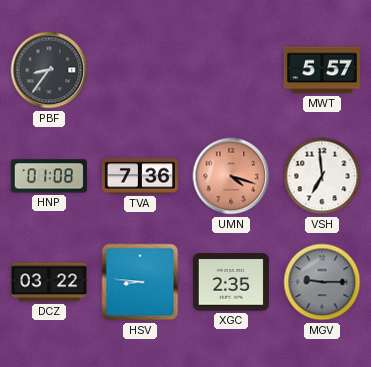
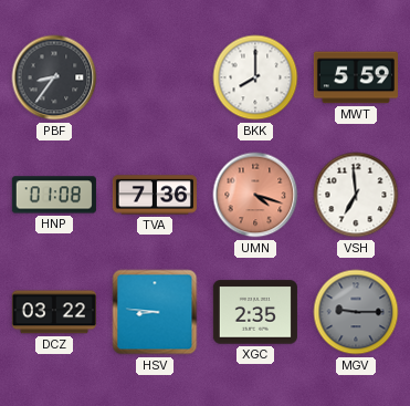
BKK: none -> 8:00
MWT: 5:57 -> 5:59
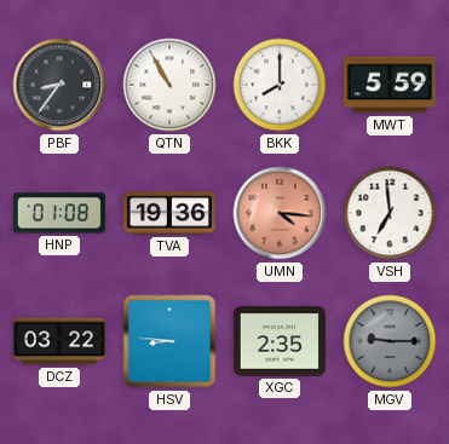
QTN: none -> 10:55
TVA: 7:36 -> 19:36
UMN: 4:18 -> 4:16
